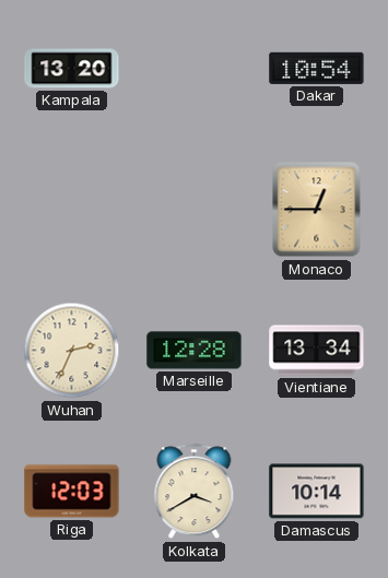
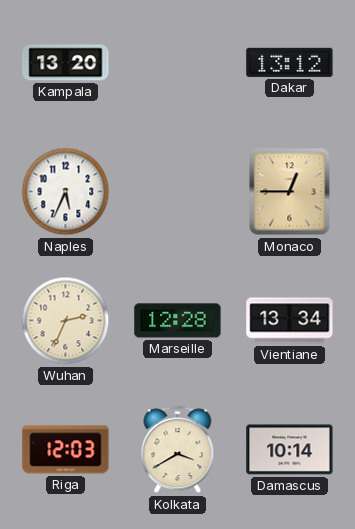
Dakar: 10:54 -> 13:12
Naples: none -> 5:34
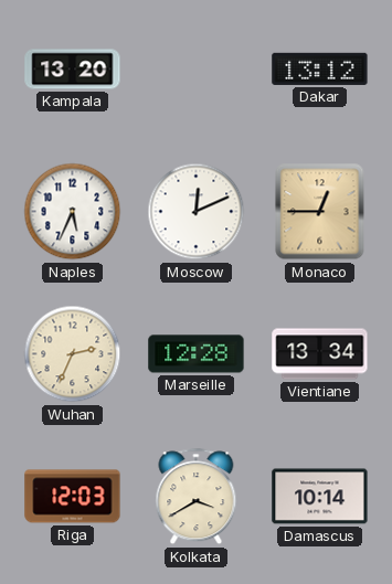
Moscow: none -> 12:11
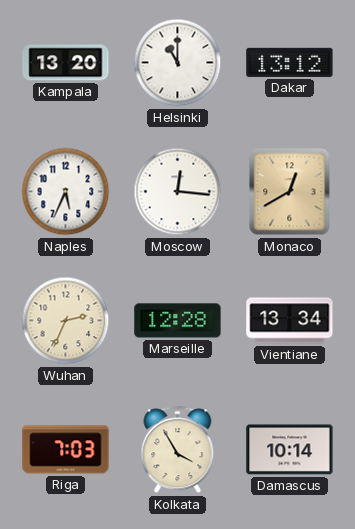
Helsinki: none -> 11:00
Moscow: 12:11 -> 12:16
Monaco: 12:45 -> 12:40
Riga: 12:03 -> 7:03
Kolkata: 3:40 -> 3:55
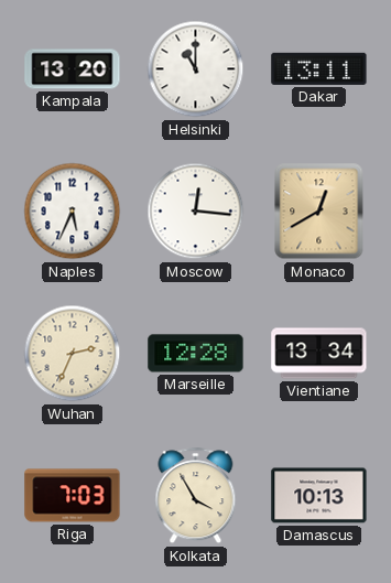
Dakar: 13:12 -> 13:11
Damascus: 10:14 -> 10:13
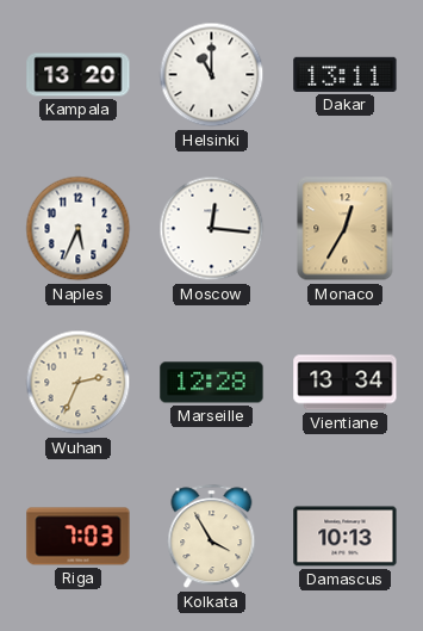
Monaco: 12:40 -> 12:35
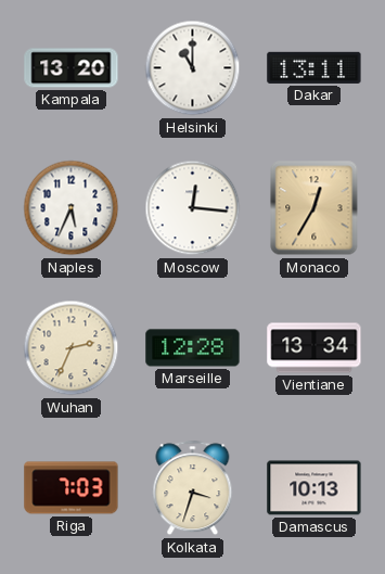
Kolkata: 3:55 -> 3:33
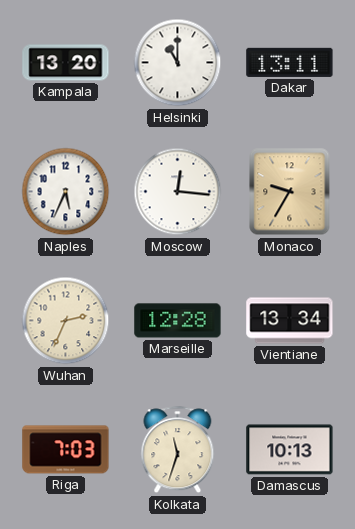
Monaco: 12:35 -> 9:35
Kolkata: 3:33 -> 11:33
